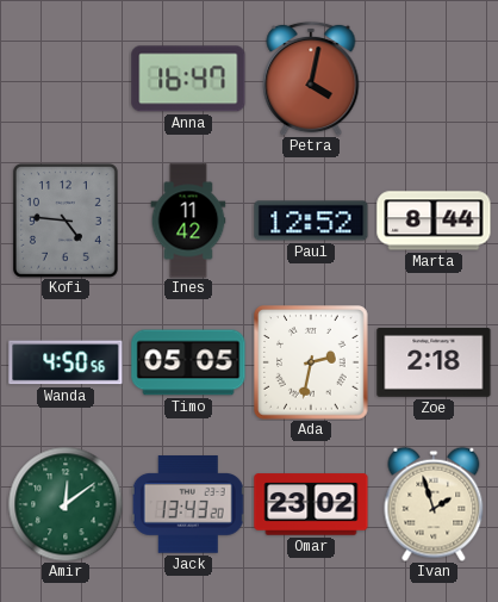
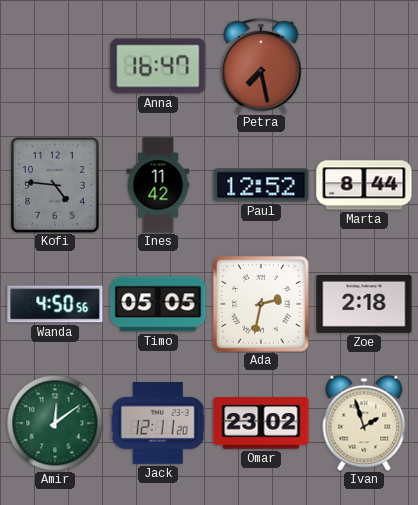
Petra: 4:02 -> 7:28
Jack: 13:43 -> 12:11
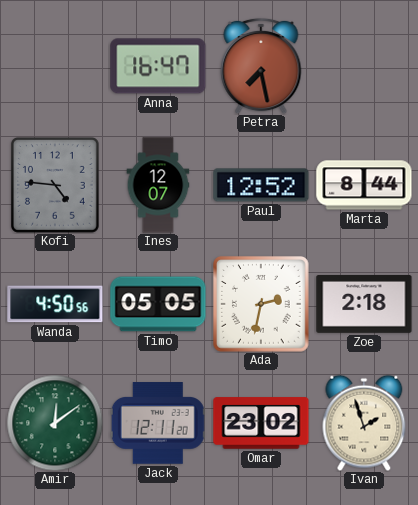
Ines: 11:42 -> 12:07
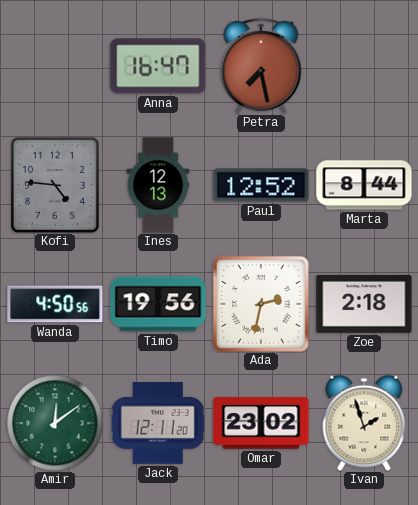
Ines: 12:07 -> 12:13
Timo: 05:05 -> 19:56
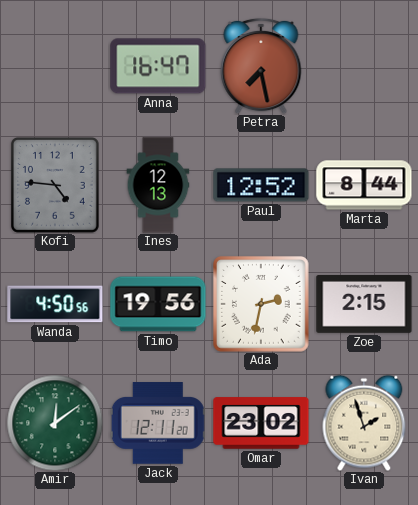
Zoe: 2:18 -> 2:15
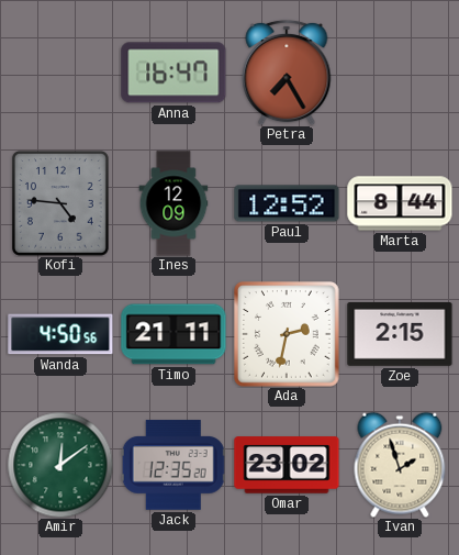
Petra: 7:28 -> 7:25
Ines: 12:13 -> 12:09
Timo: 19:56 -> 21:11
Jack: 12:11 -> 12:35
